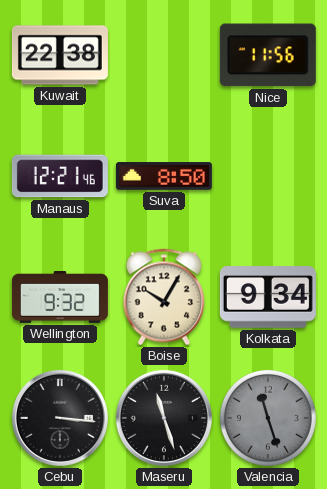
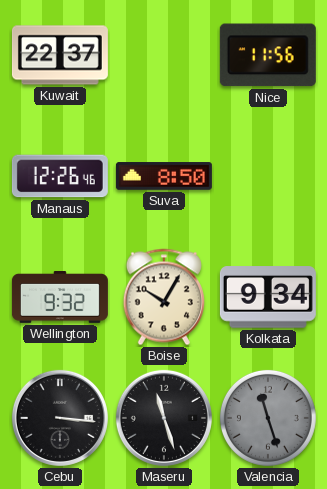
Kuwait: 22:38 -> 22:37
Manaus: 12:21 -> 12:26
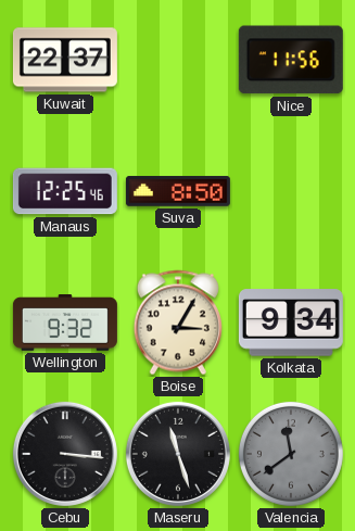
Manaus: 12:26 -> 12:25
Boise: 10:05 -> 3:05
Valencia: 11:27 -> 11:39
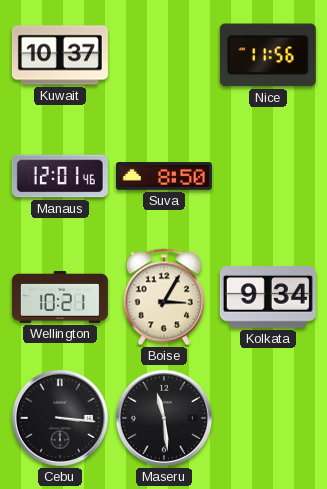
Kuwait: 22:37 -> 10:37
Manaus: 12:25 -> 12:01
Wellington: 9:32 -> 10:21
Maseru: 11:27 -> 11:29
Valencia: 11:39 -> none
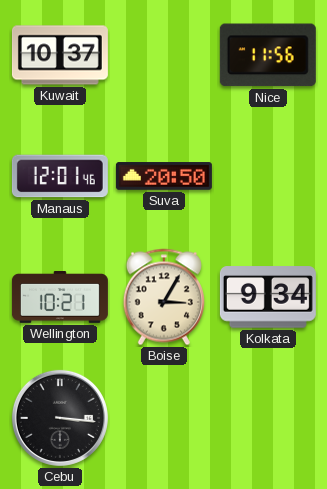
Suva: 8:50 -> 20:50
Maseru: 11:29 -> none
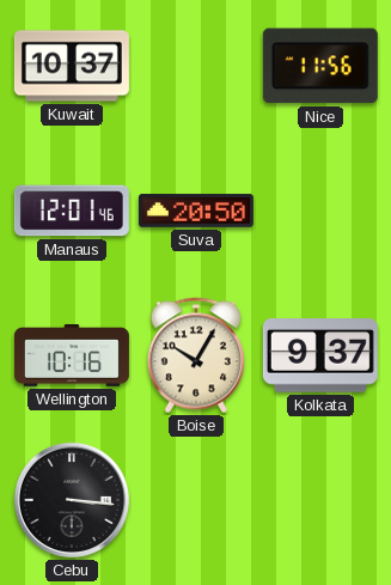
Wellington: 10:21 -> 10:16
Boise: 3:05 -> 10:05
Kolkata: 9:34 -> 9:37
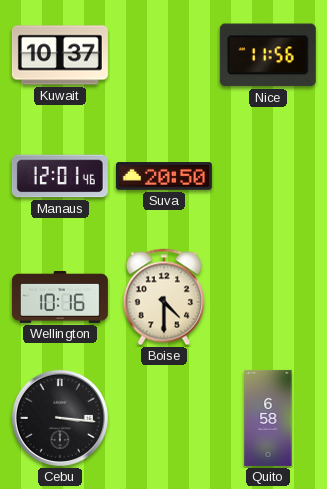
Boise: 10:05 -> 4:30
Kolkata: 9:37 -> none
Quito: none -> 6:58
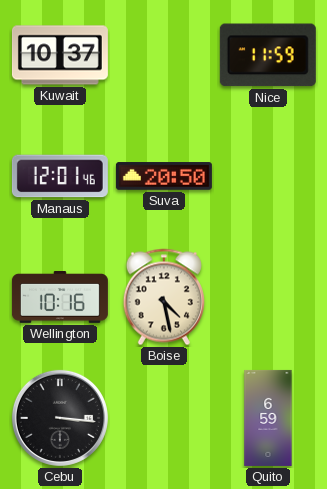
Nice: 11:56 -> 11:59
Boise: 4:30 -> 4:28
Quito: 6:58 -> 6:59
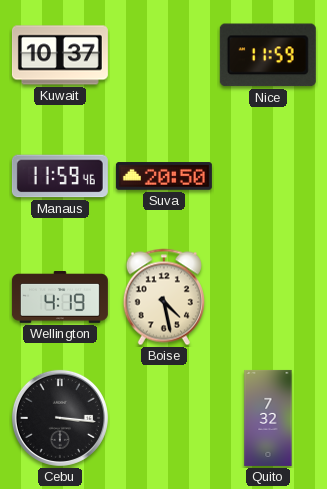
Manaus: 12:01 -> 11:59
Wellington: 10:16 -> 4:19
Quito: 6:59 -> 7:32
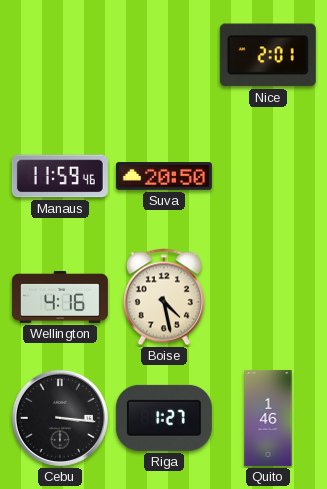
Kuwait: 10:37 -> none
Nice: 11:59 -> 2:01
Wellington: 4:19 -> 4:16
Riga: none -> 1:27
Quito: 7:32 -> 1:46
